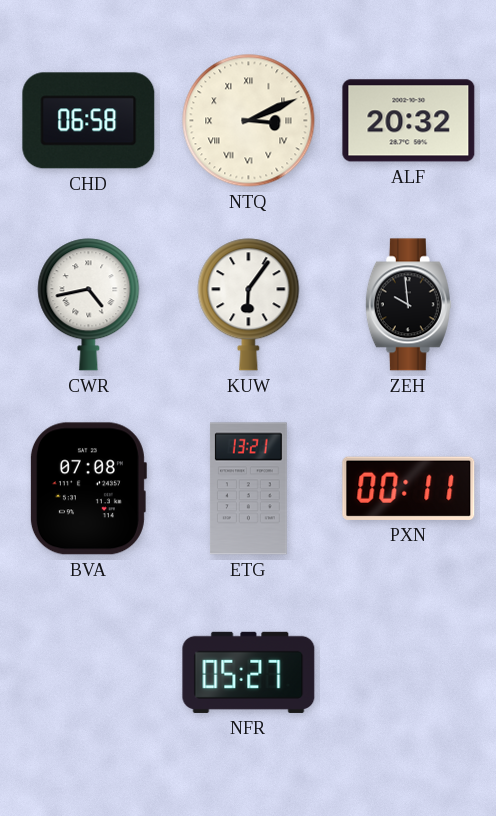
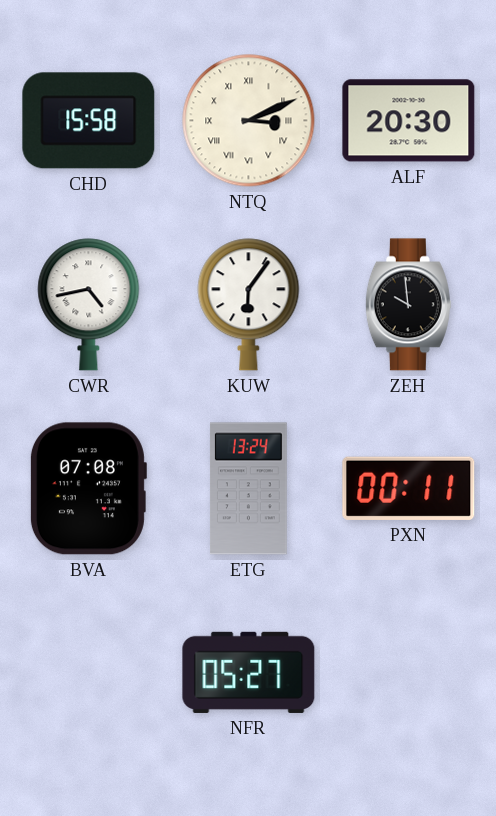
CHD: 06:58 -> 15:58
ALF: 20:32 -> 20:30
ETG: 13:21 -> 13:24
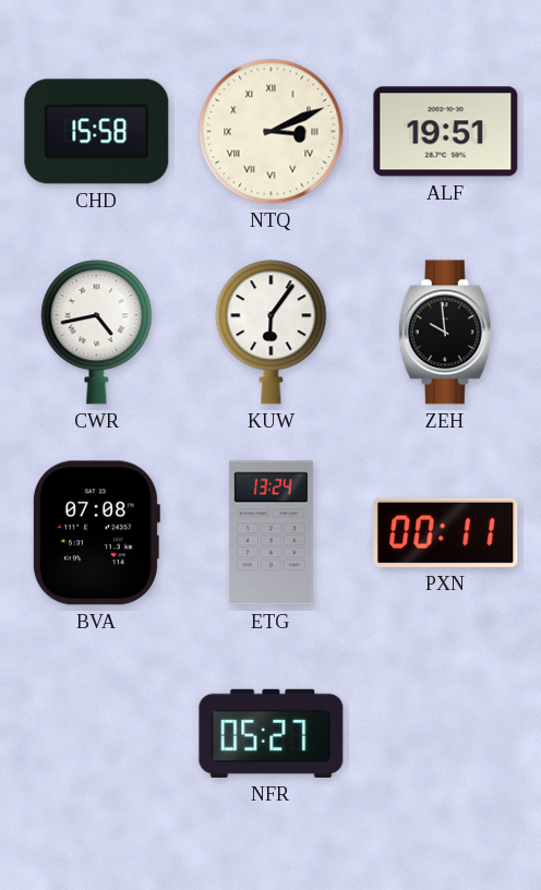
ALF: 20:30 -> 19:51
